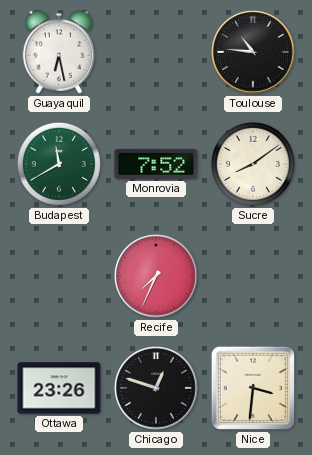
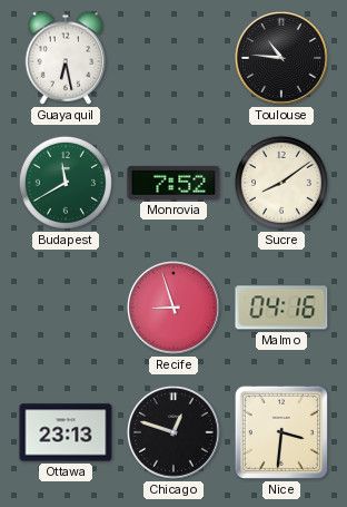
Recife: 7:34 -> 8:57
Malmo: none -> 04:16
Ottawa: 23:26 -> 23:13
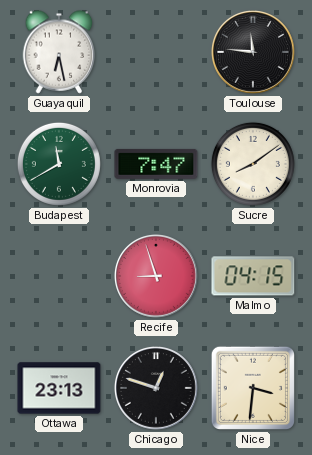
Toulouse: 10:46 -> 11:46
Monrovia: 7:52 -> 7:47
Malmo: 04:16 -> 04:15
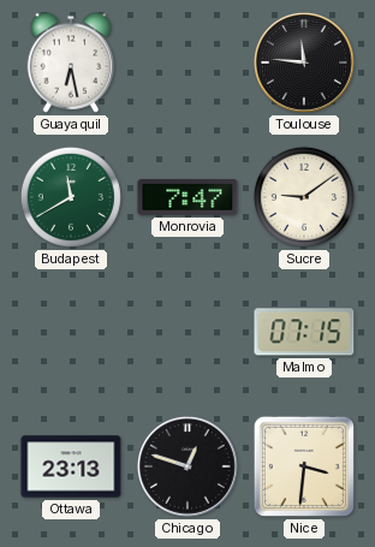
Sucre: 8:09 -> 9:09
Recife: 8:57 -> none
Malmo: 04:15 -> 07:15
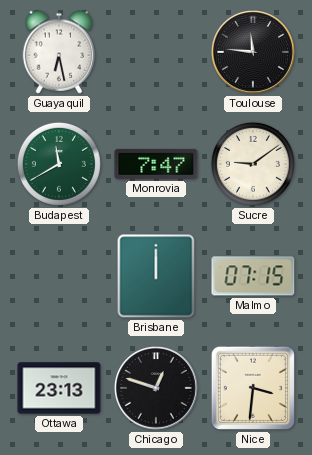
Brisbane: none -> 12:00
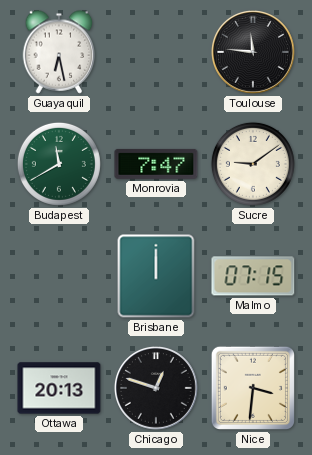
Ottawa: 23:13 -> 20:13
